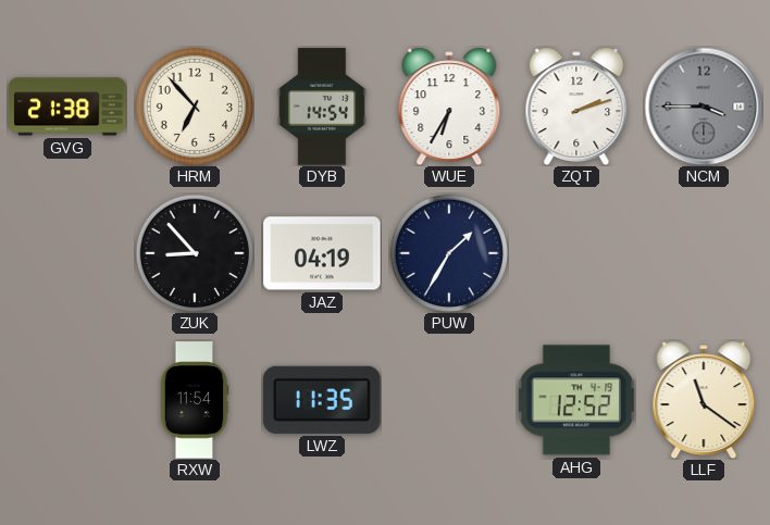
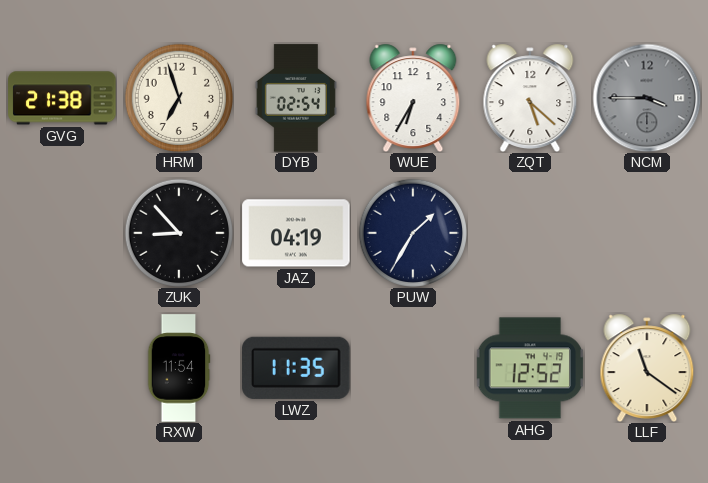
HRM: 6:53 -> 6:57
DYB: 14:54 -> 02:54
ZQT: 2:12 -> 5:22
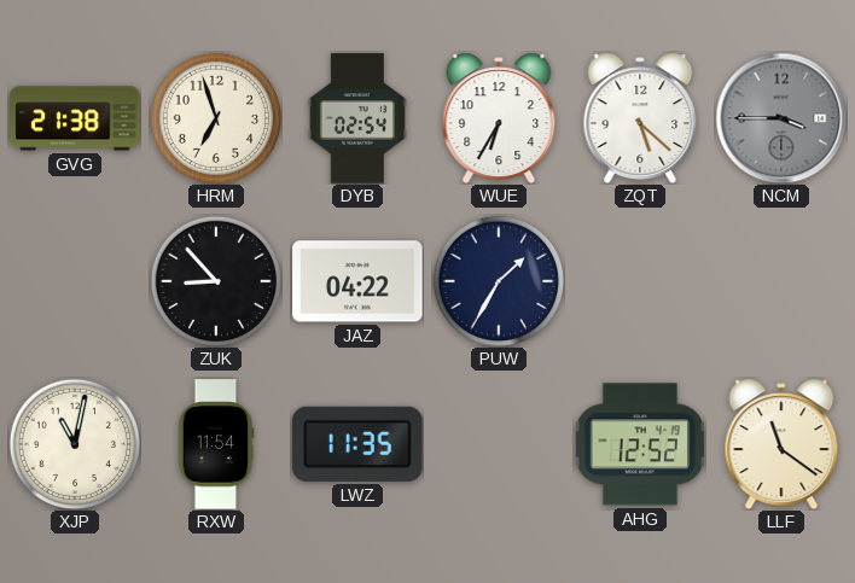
JAZ: 04:19 -> 04:22
XJP: none -> 11:02
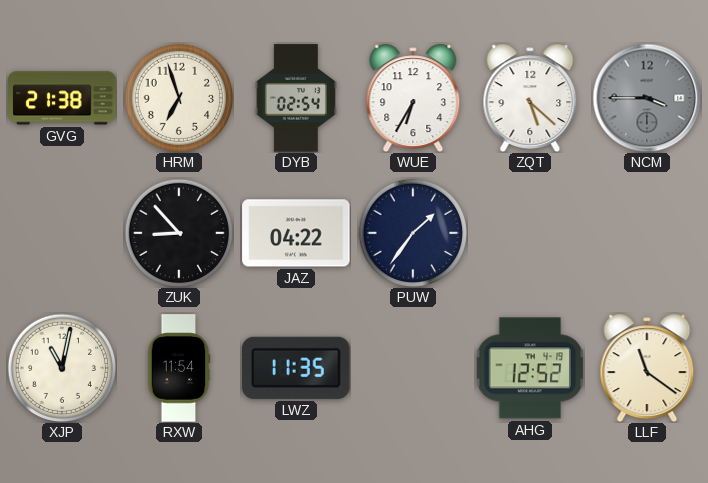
PUW: 1:35 -> 1:36
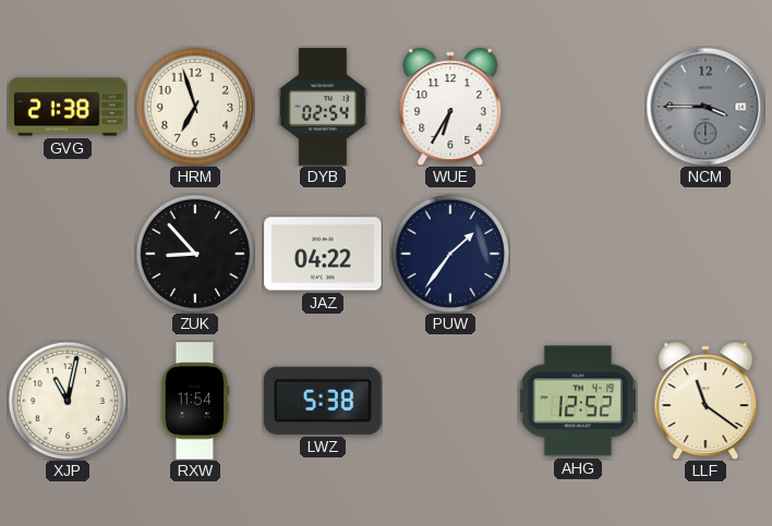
ZQT: 5:22 -> none
LWZ: 11:35 -> 5:38
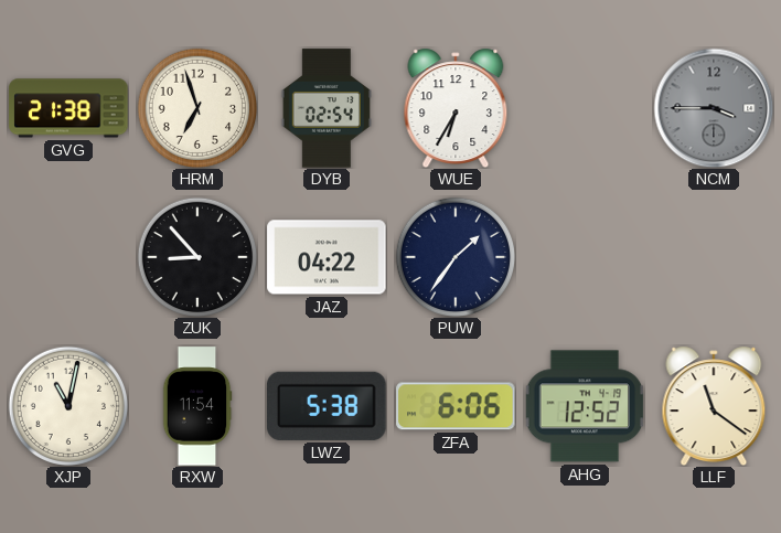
ZFA: none -> 6:06
